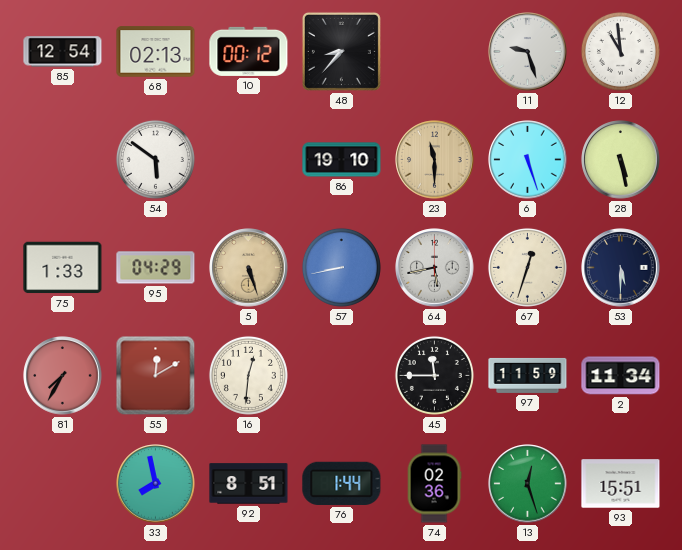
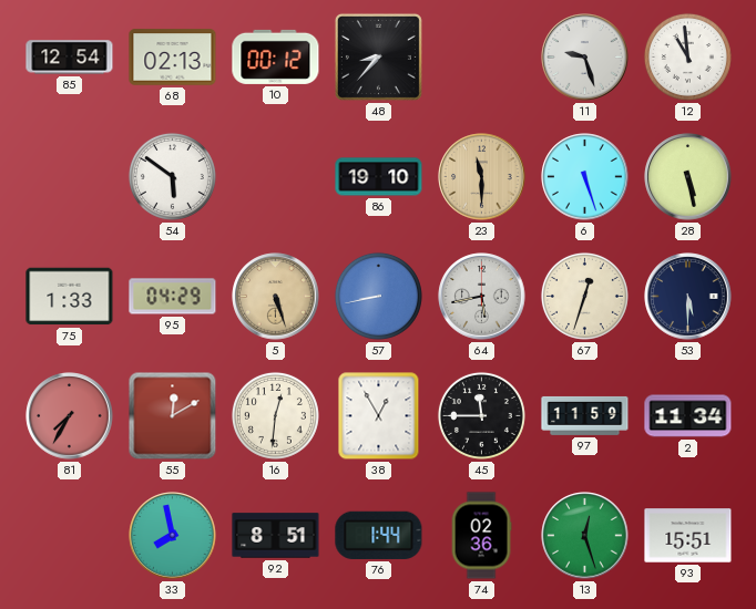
38: none -> 12:55
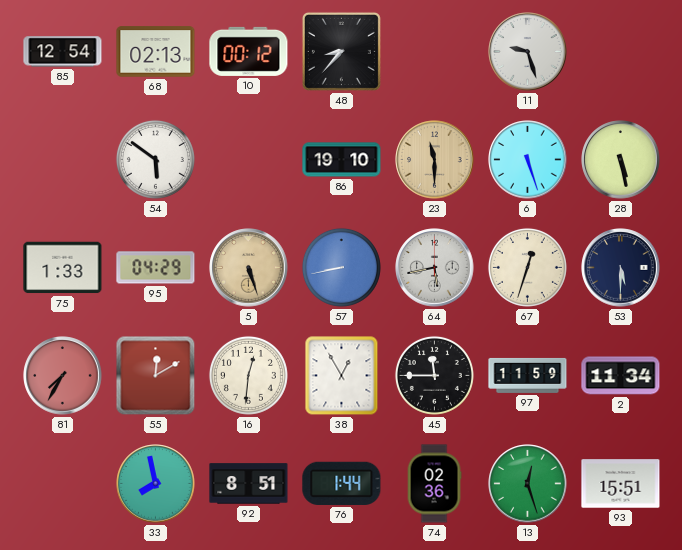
12: 10:59 -> none
